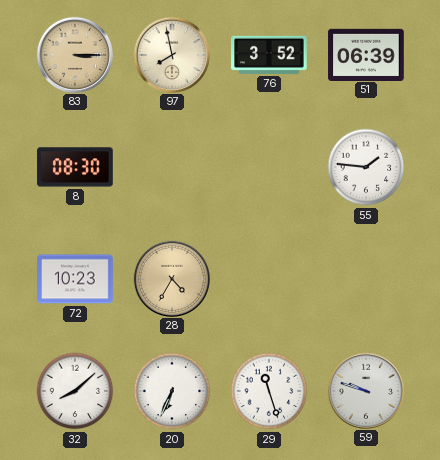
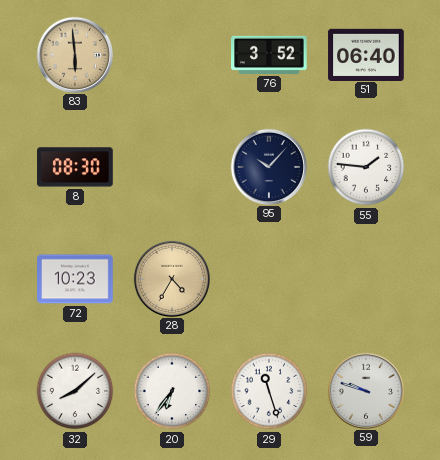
83: 3:15 -> 5:59
97: 7:58 -> none
51: 06:39 -> 06:40
95: none -> 10:07
20: 6:34 -> 6:36
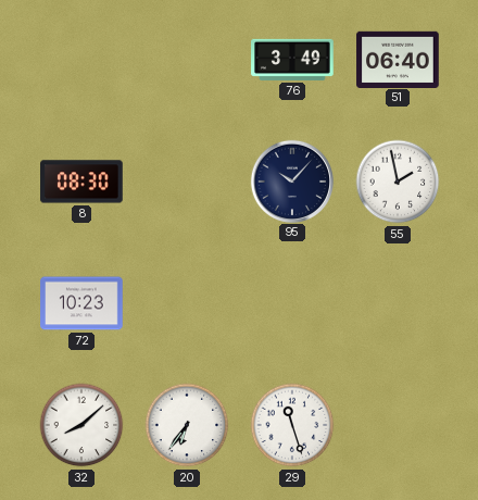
83: 5:59 -> none
76: 3:52 -> 3:49
55: 1:46 -> 1:58
28: 4:35 -> none
59: 9:48 -> none
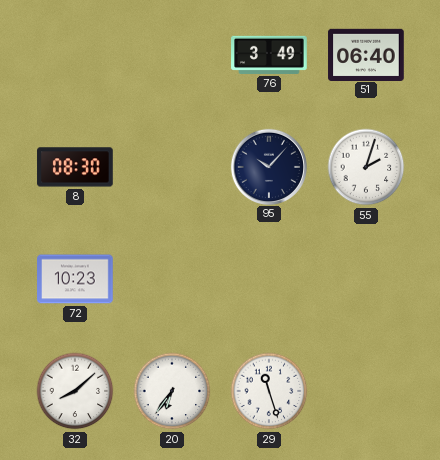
55: 1:58 -> 2:03
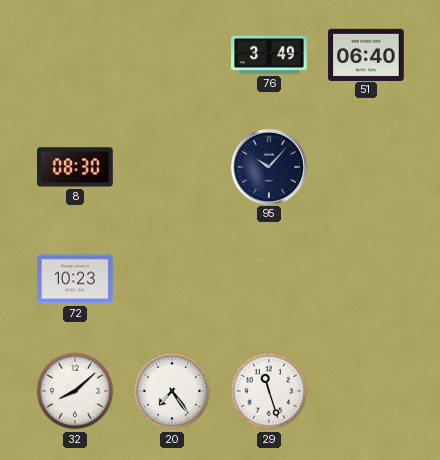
55: 2:03 -> none
20: 6:36 -> 7:24
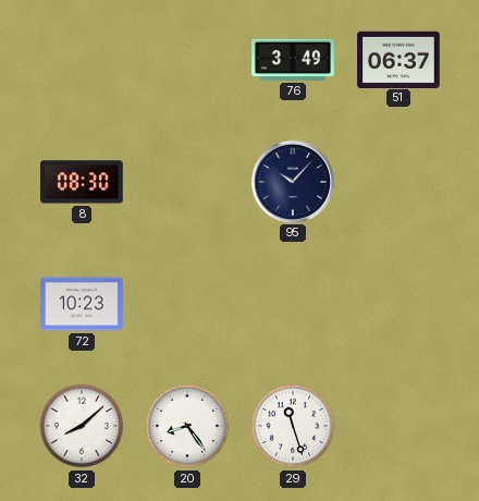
51: 06:40 -> 06:37
20: 7:24 -> 8:24
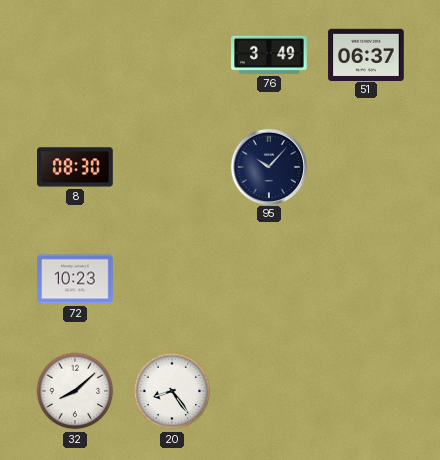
29: 11:27 -> none
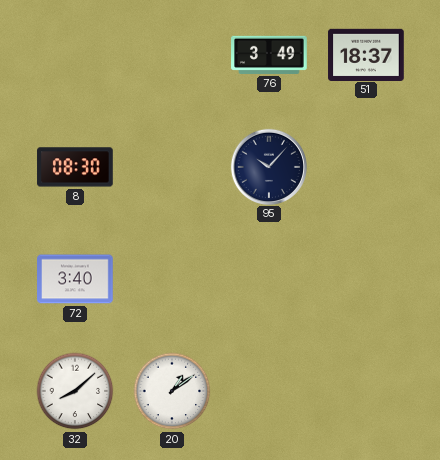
51: 06:37 -> 18:37
72: 10:23 -> 3:40
20: 8:24 -> 1:09
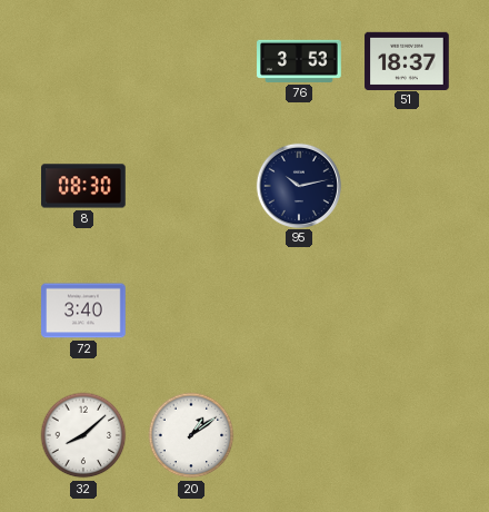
76: 3:49 -> 3:53
95: 10:07 -> 10:13
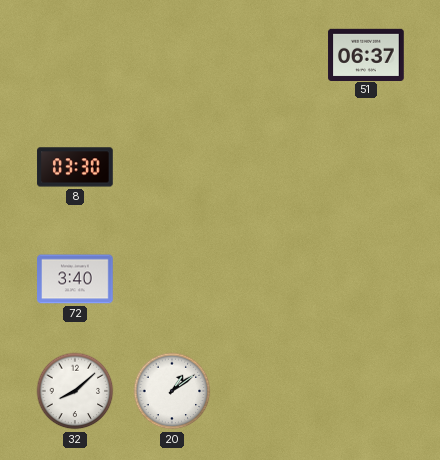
76: 3:53 -> none
51: 18:37 -> 06:37
8: 08:30 -> 03:30
95: 10:13 -> none
